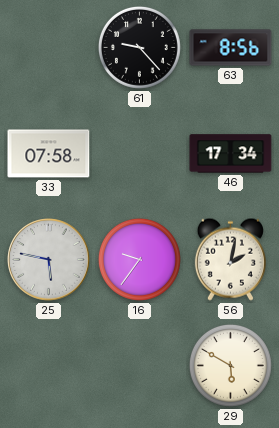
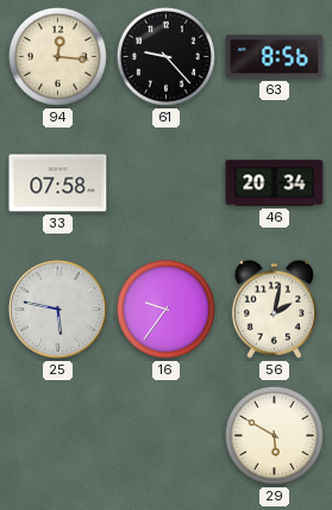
94: none -> 12:16
46: 17:34 -> 20:34
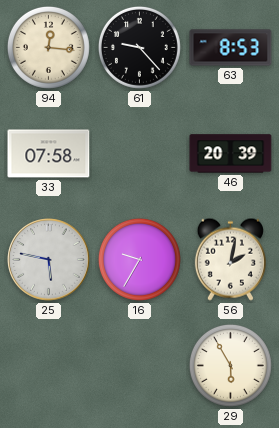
63: 8:56 -> 8:53
46: 20:34 -> 20:39
16: 9:36 -> 9:35
29: 5:50 -> 5:55
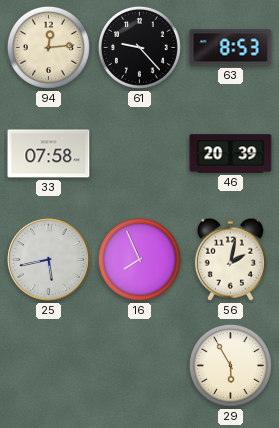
94: 12:16 -> 12:14
25: 5:47 -> 5:43
16: 9:35 -> 7:56
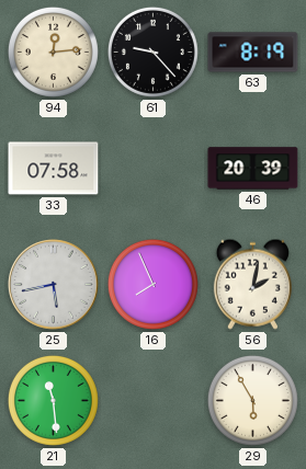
63: 8:53 -> 8:19
21: none -> 11:29
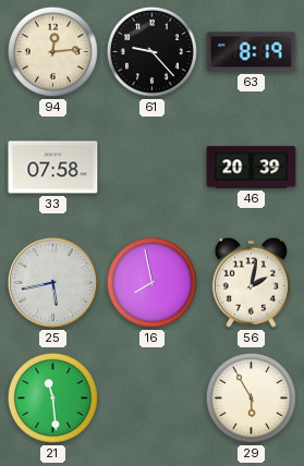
16: 7:56 -> 7:58
